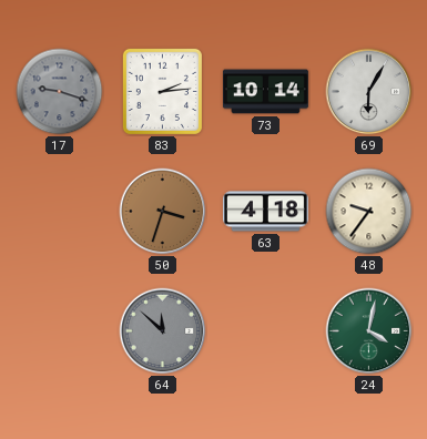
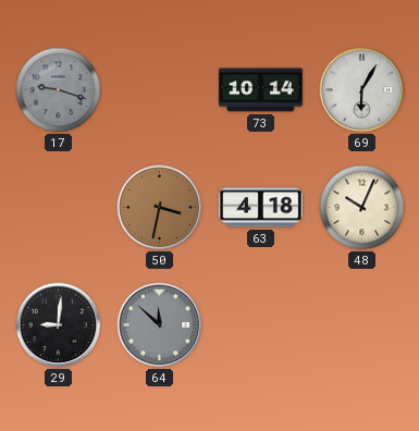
83: 2:14 -> none
50: 3:33 -> 3:32
48: 9:36 -> 10:04
29: none -> 9:01
24: 4:02 -> none
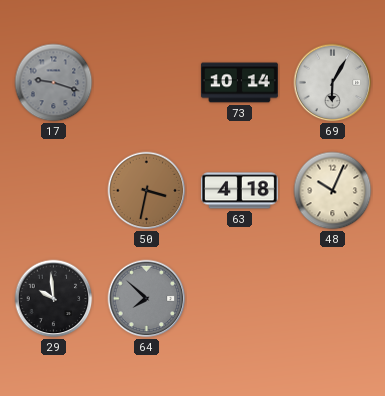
29: 9:01 -> 9:59
64: 11:52 -> 7:52
